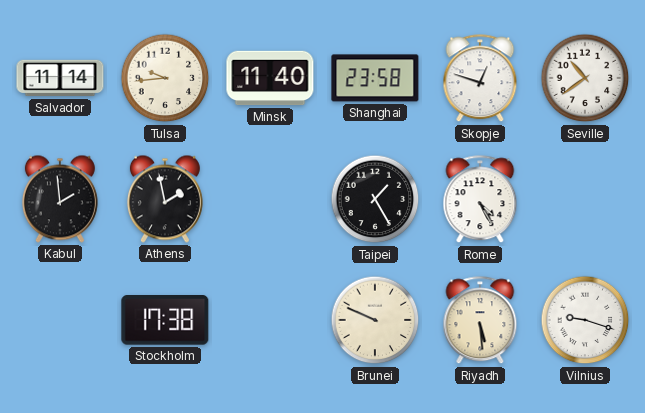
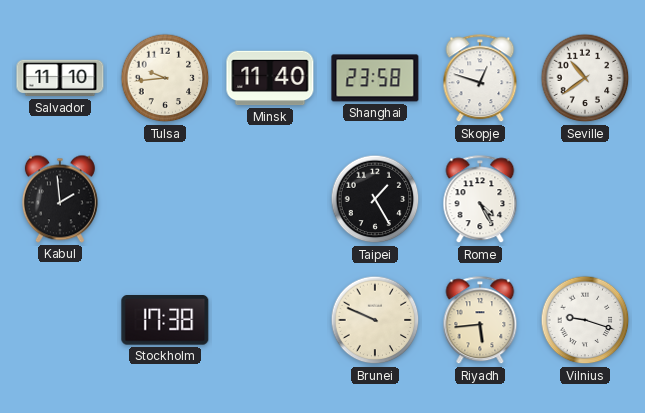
Salvador: 11:14 -> 11:10
Athens: 1:58 -> none
Riyadh: 5:29 -> 5:44
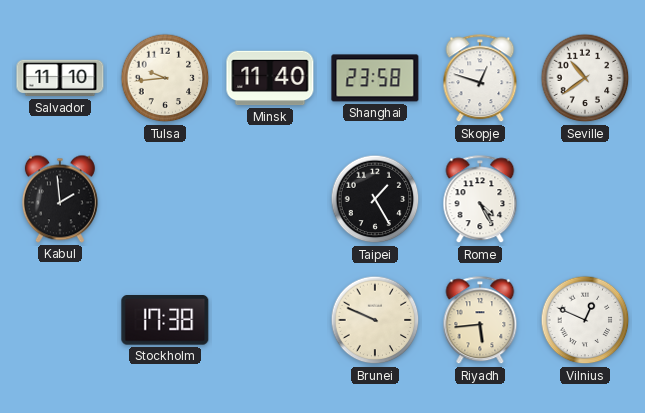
Vilnius: 9:18 -> 12:49
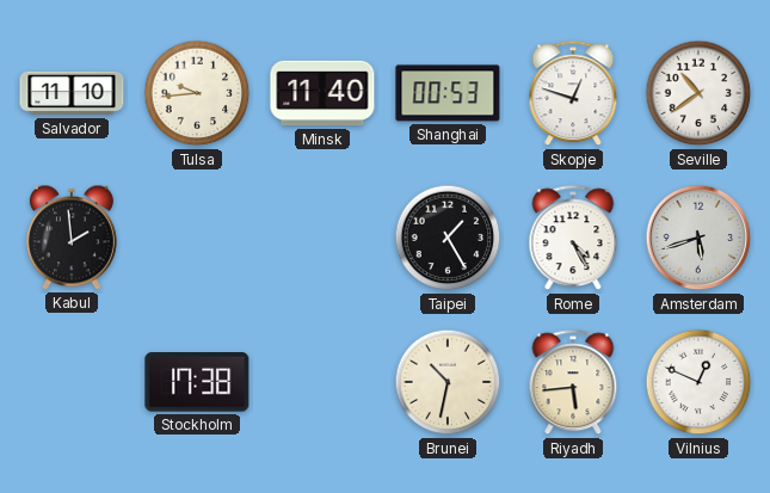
Shanghai: 23:58 -> 00:53
Amsterdam: none -> 5:42
Brunei: 9:49 -> 10:32
